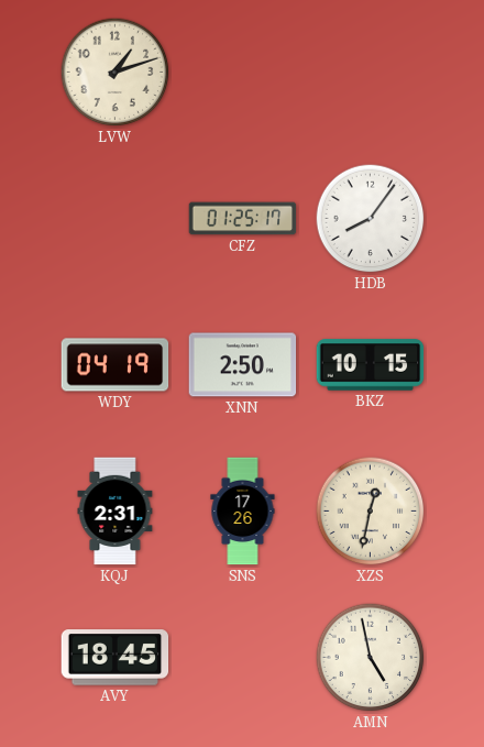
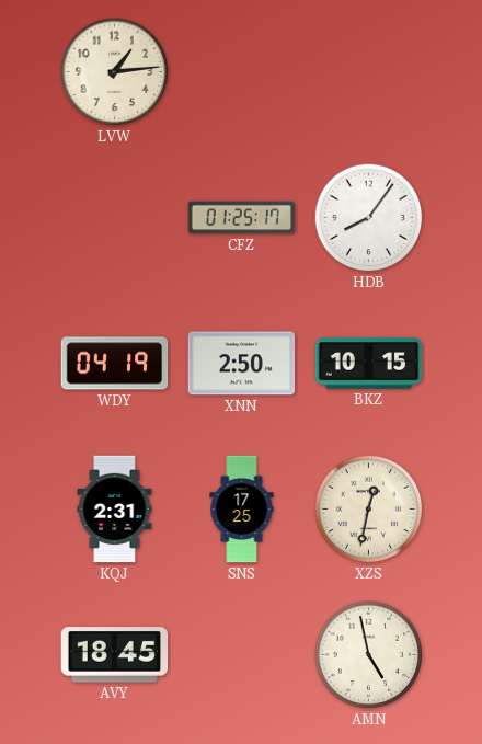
LVW: 1:12 -> 1:14
SNS: 17:26 -> 17:25
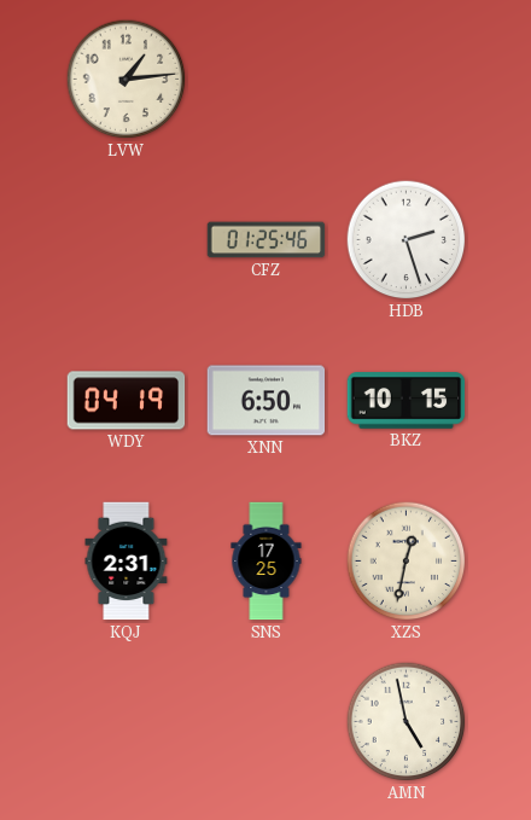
CFZ: 01:25:17 -> 01:25:46
HDB: 8:06 -> 2:27
XNN: 2:50 -> 6:50
AVY: 18:45 -> none
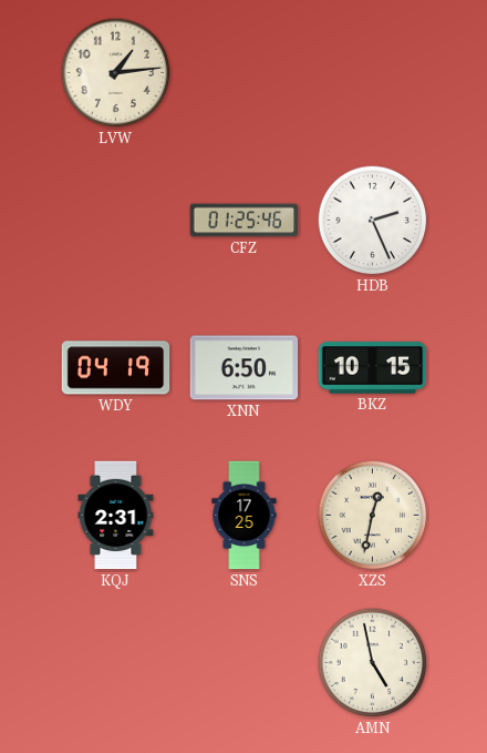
HDB: 2:27 -> 2:26
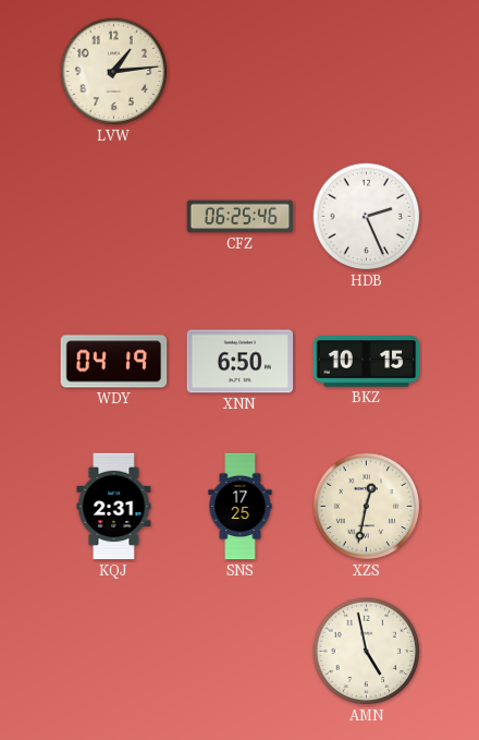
CFZ: 01:25 -> 06:25
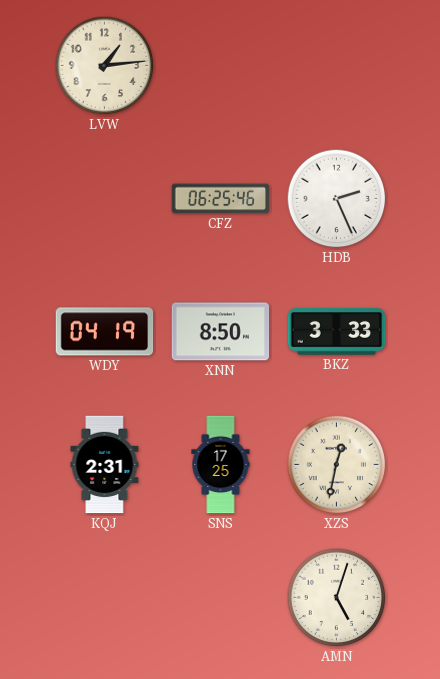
XNN: 6:50 -> 8:50
BKZ: 10:15 -> 3:33
AMN: 4:58 -> 5:03
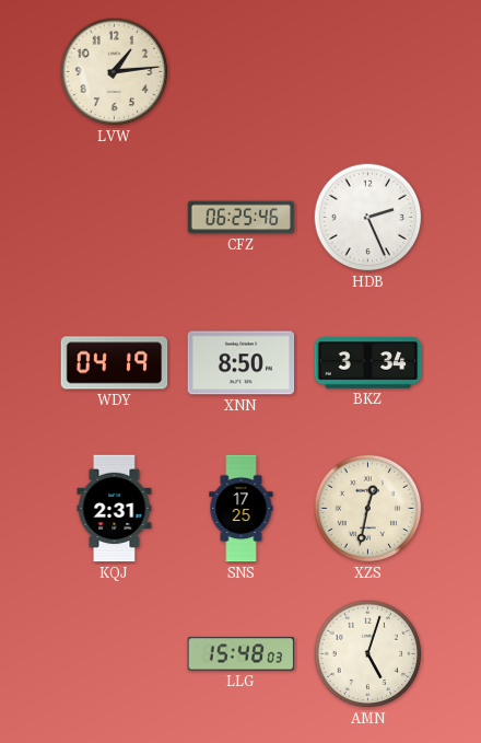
BKZ: 3:33 -> 3:34
LLG: none -> 15:48
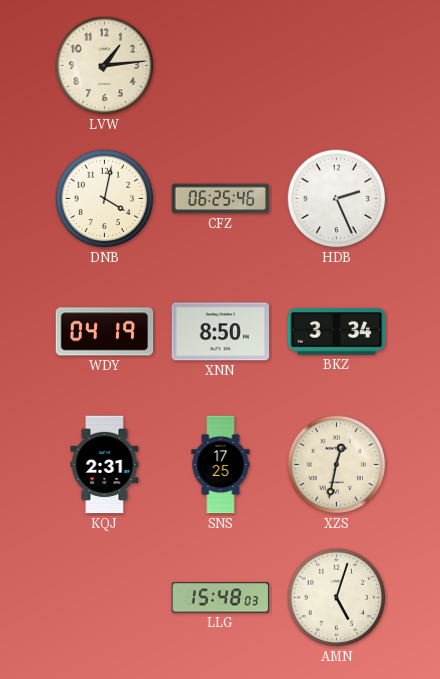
DNB: none -> 4:02
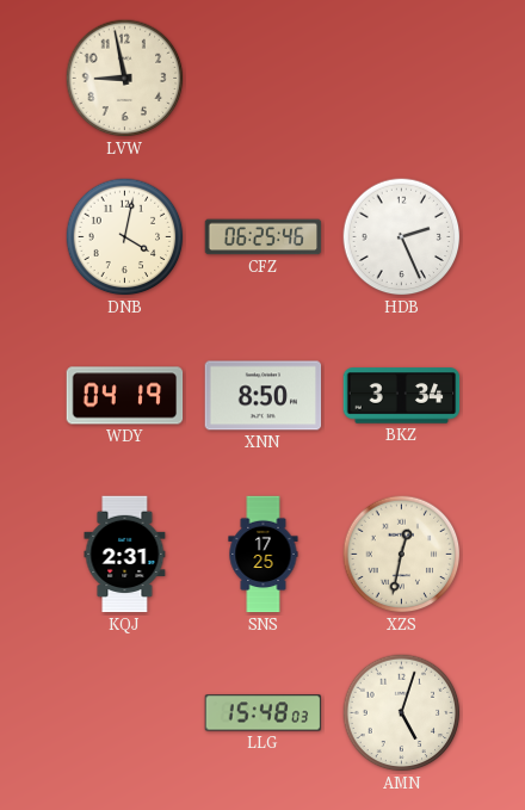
LVW: 1:14 -> 8:58
